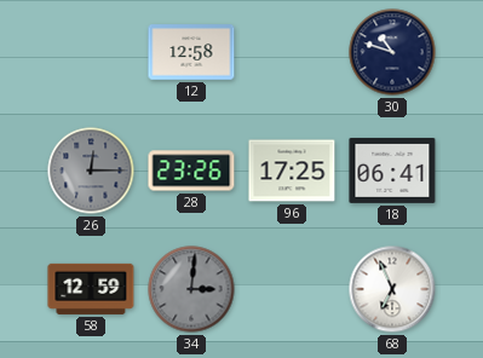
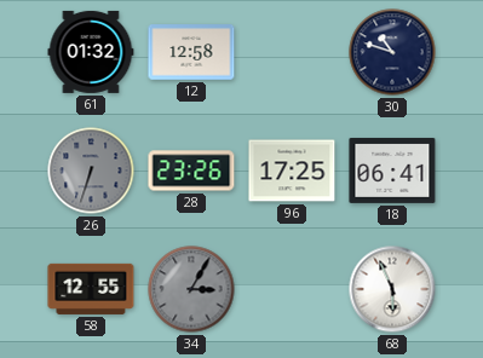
61: none -> 01:32
26: 12:15 -> 6:33
58: 12:59 -> 12:55
34: 3:01 -> 3:05
68: 6:56 -> 5:56
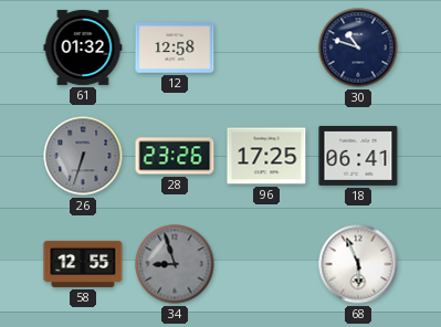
34: 3:05 -> 8:57
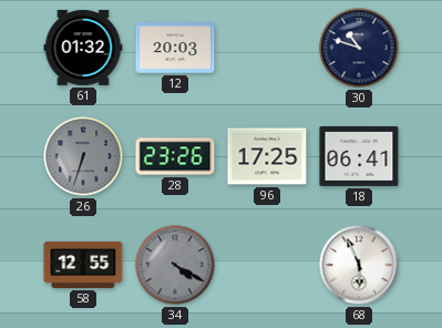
12: 12:58 -> 20:03
34: 8:57 -> 4:20
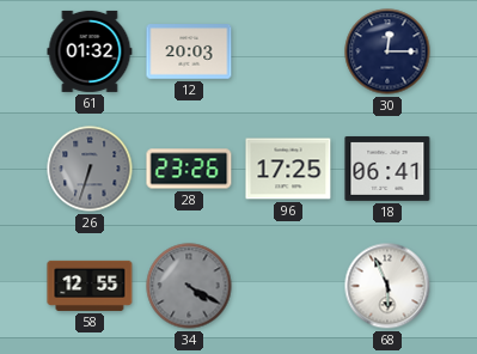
30: 10:48 -> 12:15
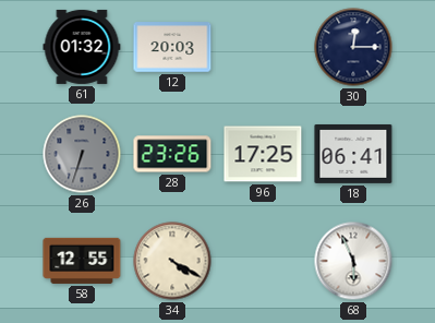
34 dial: grey -> cream
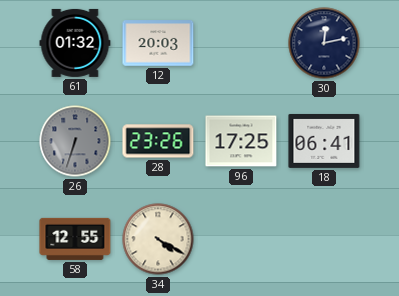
30: 12:15 -> 12:13
68: 5:56 -> none
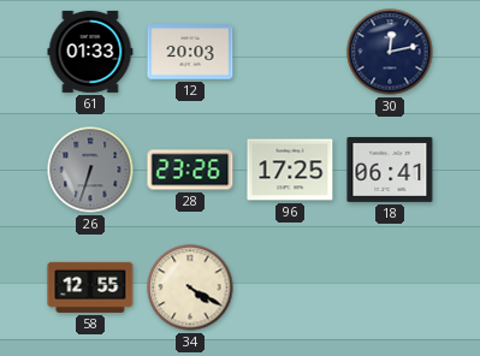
61: 01:32 -> 01:33
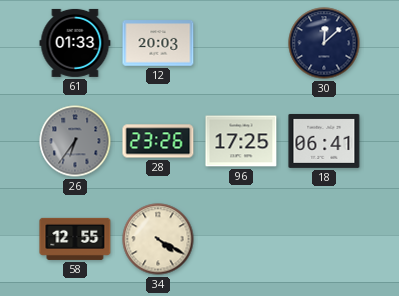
30: 12:13 -> 12:08
26: 6:33 -> 6:36
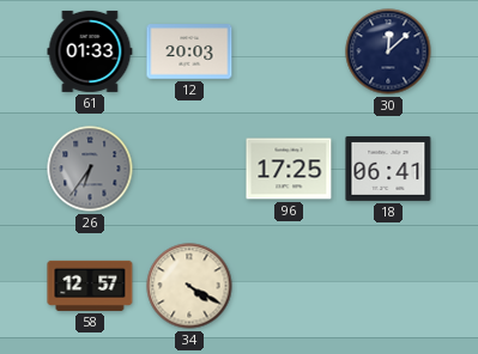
28: 23:26 -> none
58: 12:55 -> 12:57
